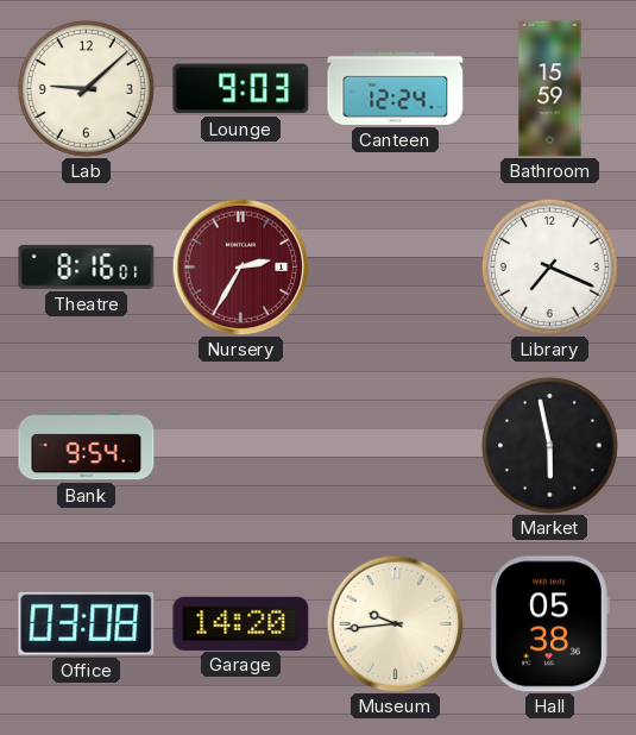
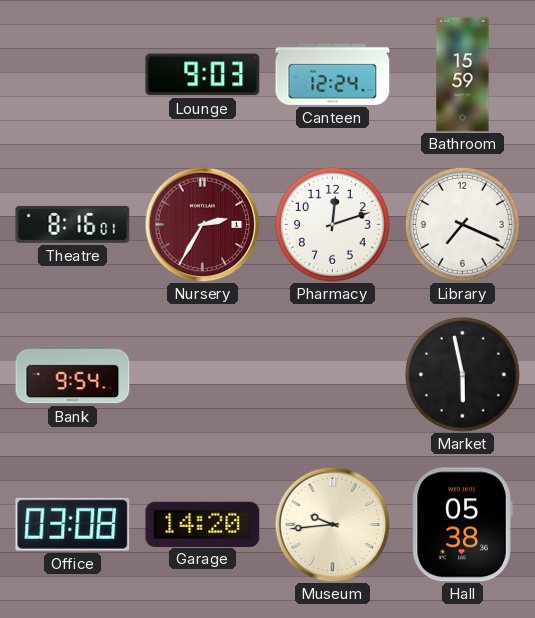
Lab: 9:08 -> none
Pharmacy: none -> 12:12
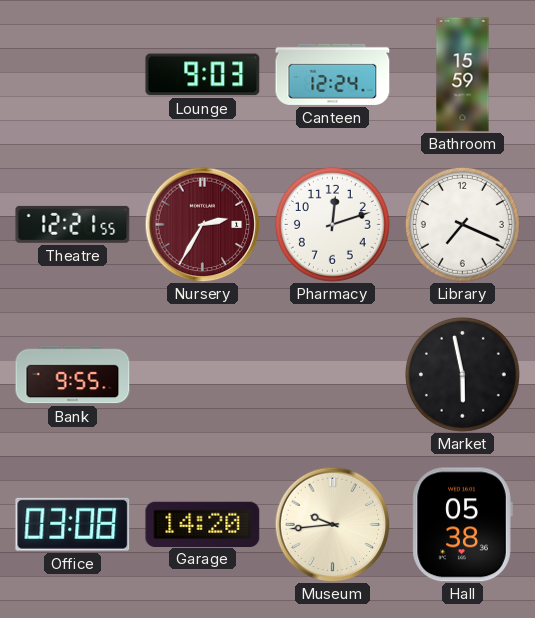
Theatre: 8:16 -> 12:21
Bank: 9:54 -> 9:55
